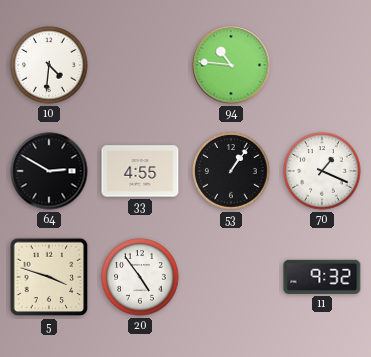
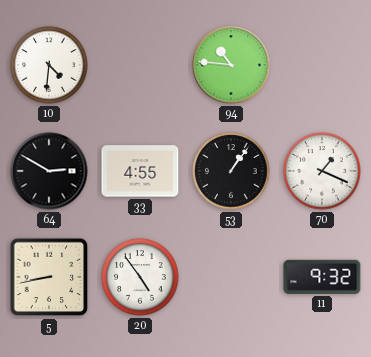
5: 3:48 -> 8:43
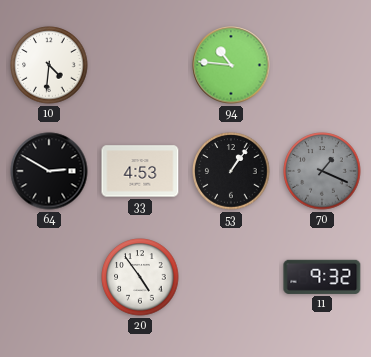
33: 4:55 -> 4:53
70 dial: white -> grey
5: 8:43 -> none
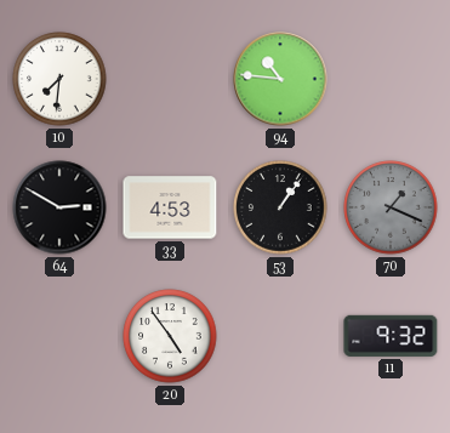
10: 4:31 -> 7:31
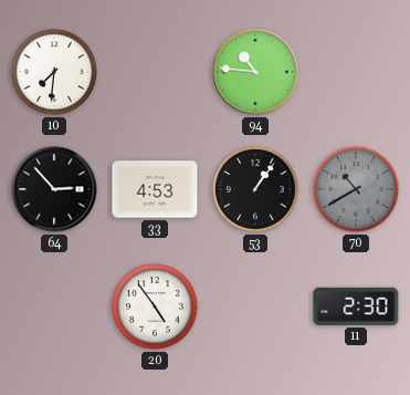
64: 2:50 -> 2:53
70: 1:19 -> 10:40
11: 9:32 -> 2:30
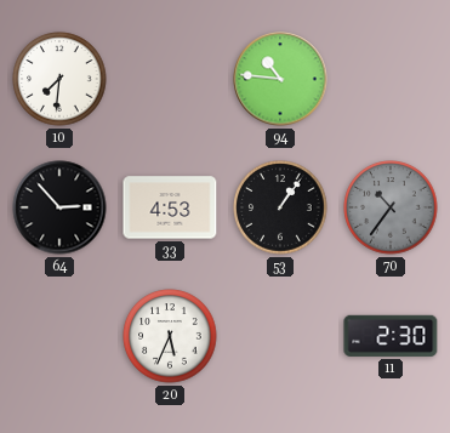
70: 10:40 -> 10:36
20: 4:54 -> 5:34
